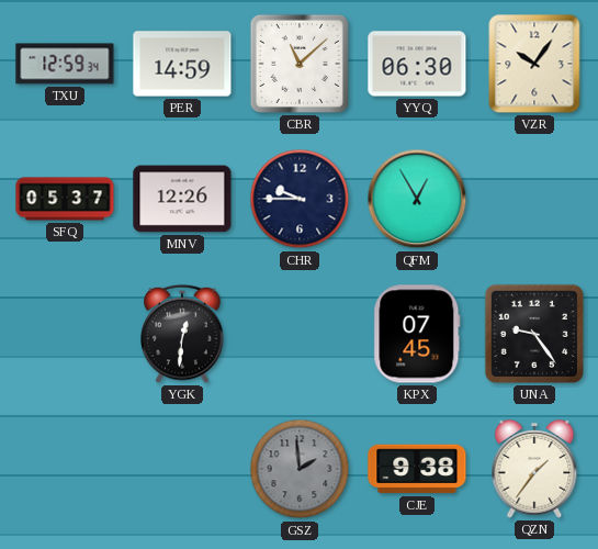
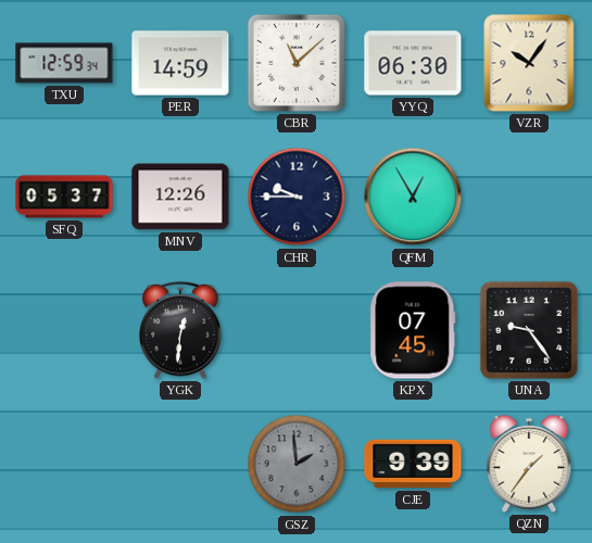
CJE: 9:38 -> 9:39
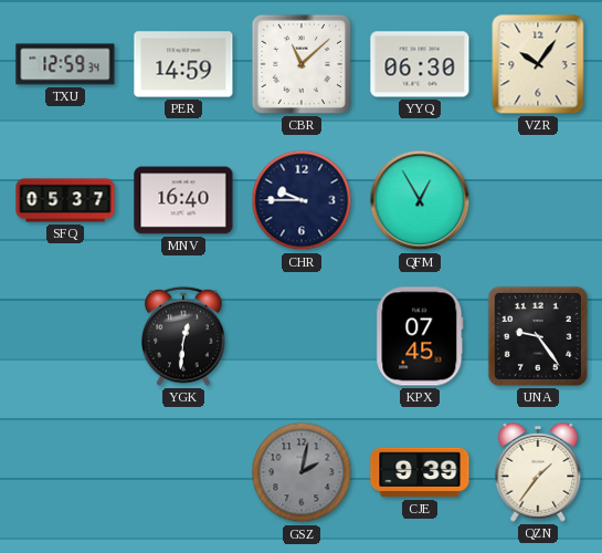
MNV: 12:26 -> 16:40
GSZ: 1:59 -> 2:02
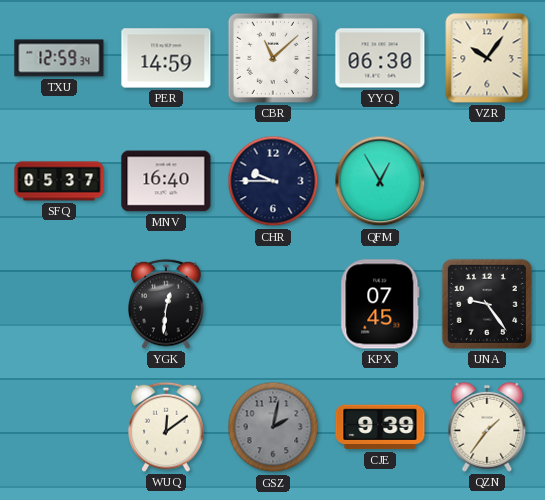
WUQ: none -> 12:09
